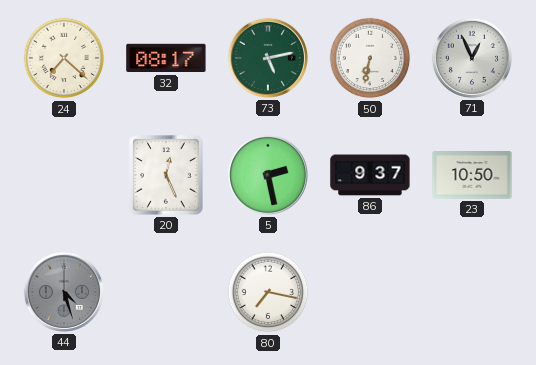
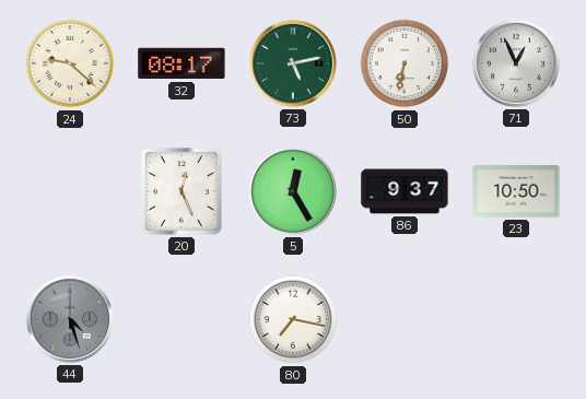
24: 7:22 -> 9:22
5: 2:28 -> 12:25
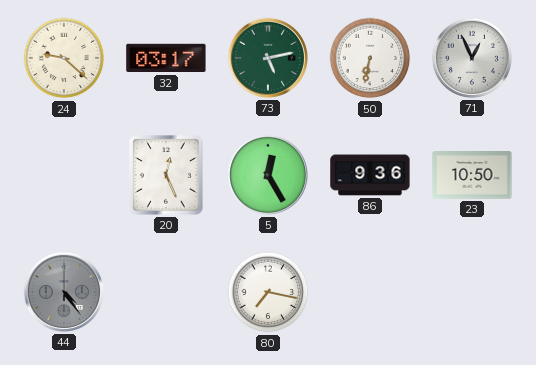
32: 08:17 -> 03:17
86: 9:37 -> 9:36
44: 4:27 -> 4:24
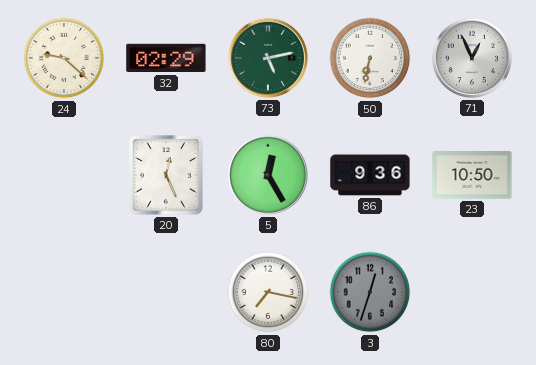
32: 03:17 -> 02:29
44: 4:24 -> none
3: none -> 12:33
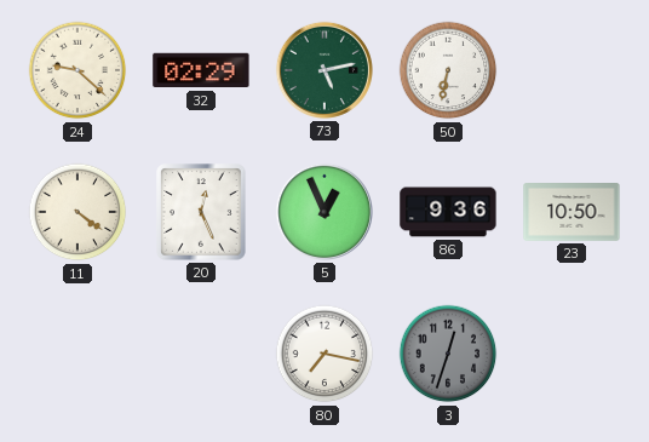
71: 12:56 -> none
11: none -> 4:21
5: 12:25 -> 12:56
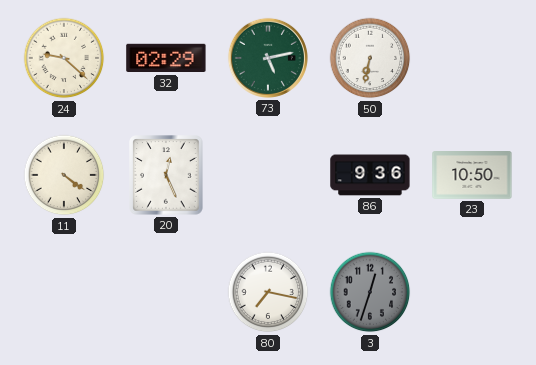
5: 12:56 -> none
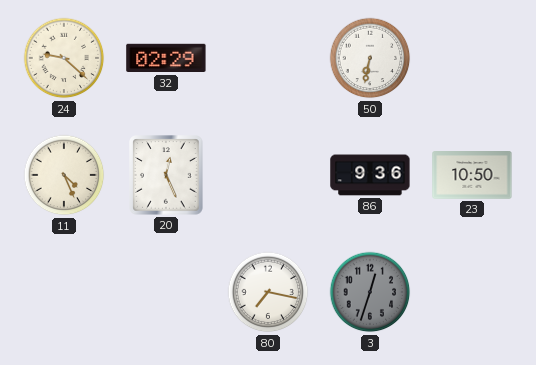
73: 5:13 -> none
11: 4:21 -> 4:26
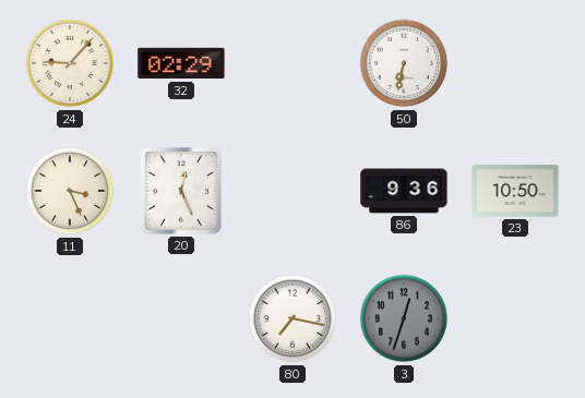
24: 9:22 -> 9:07
11: 4:26 -> 3:26
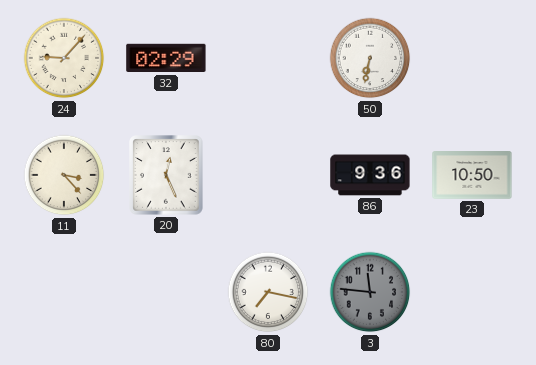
11: 3:26 -> 3:23
3: 12:33 -> 11:46
